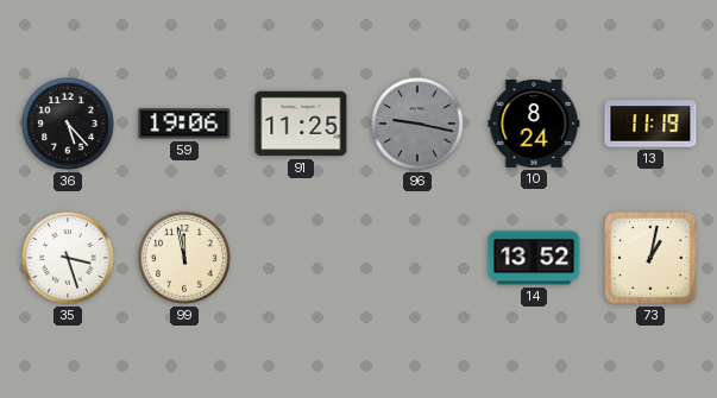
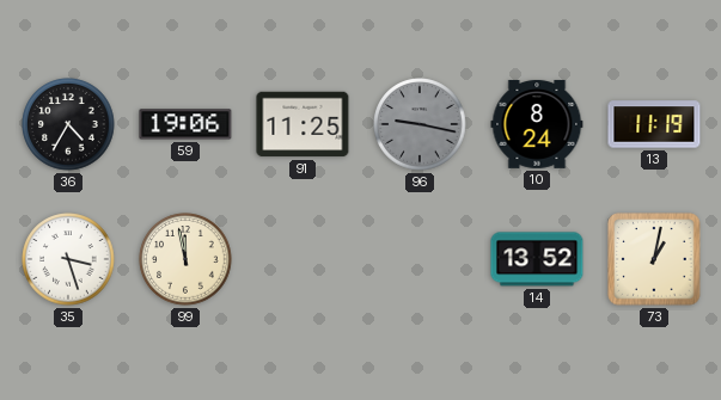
36: 5:23 -> 4:35
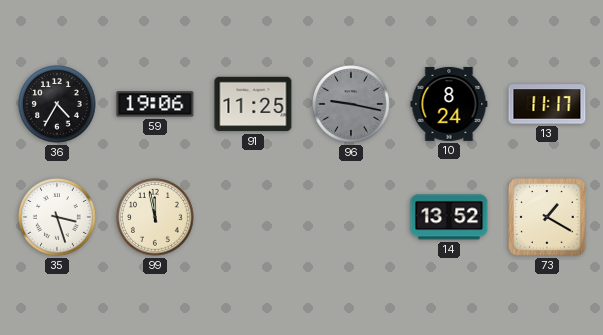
13: 11:19 -> 11:17
73: 1:02 -> 1:20
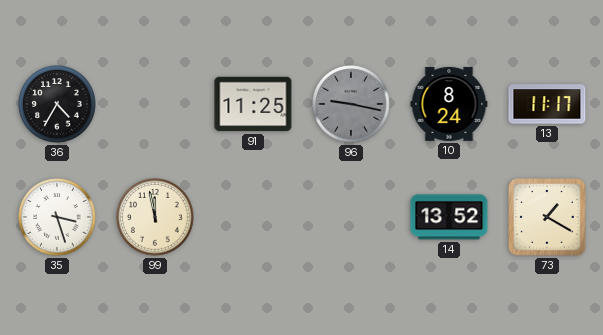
59: 19:06 -> none
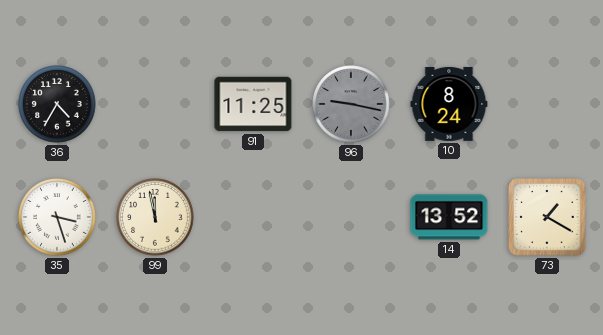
13: 11:17 -> none
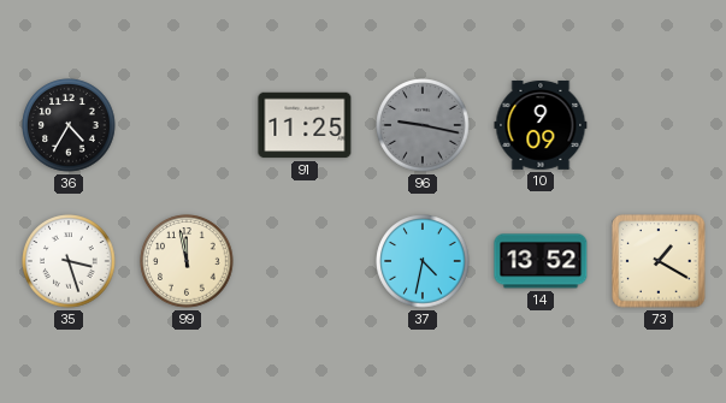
10: 8:24 -> 9:09
37: none -> 4:32
